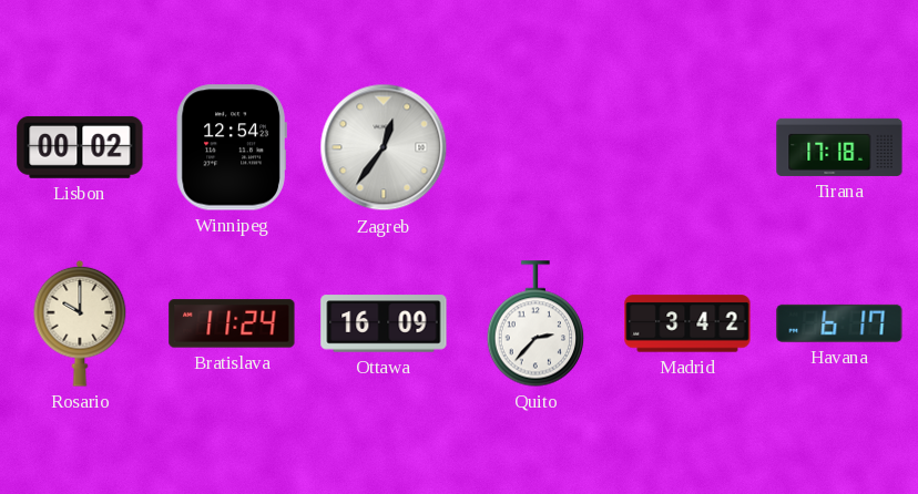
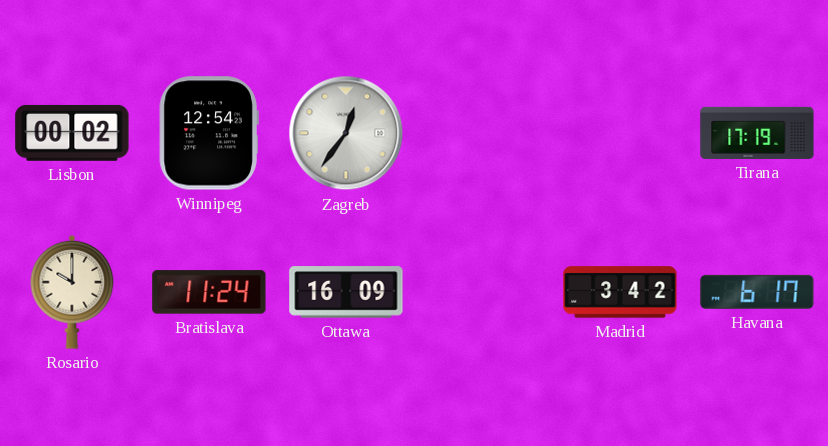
Tirana: 17:18 -> 17:19
Quito: 2:37 -> none
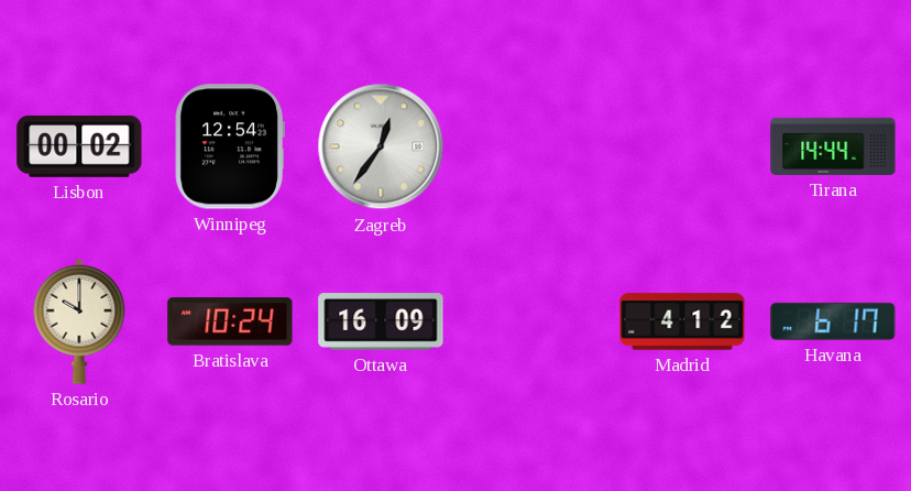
Tirana: 17:19 -> 14:44
Bratislava: 11:24 -> 10:24
Madrid: 3:42 -> 4:12
